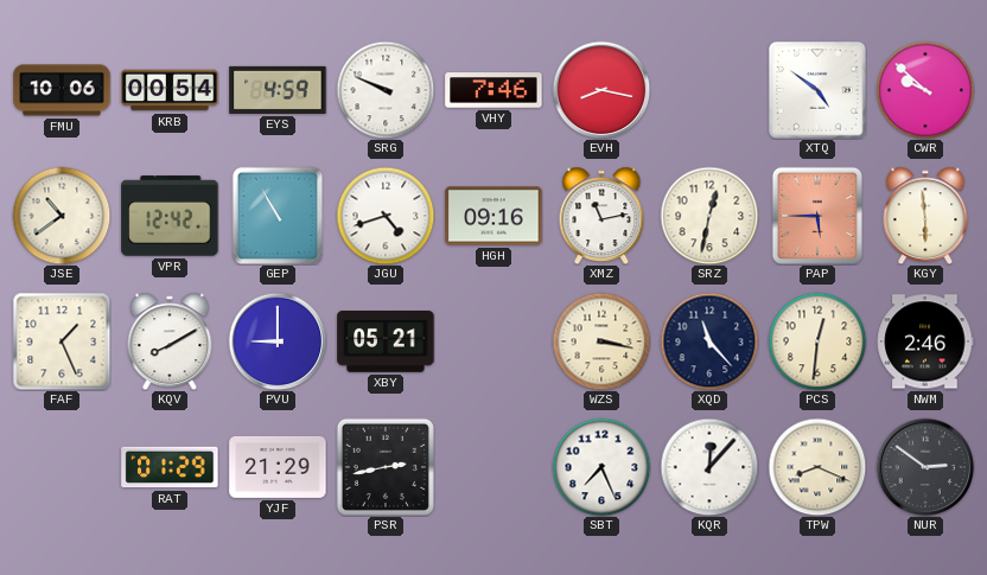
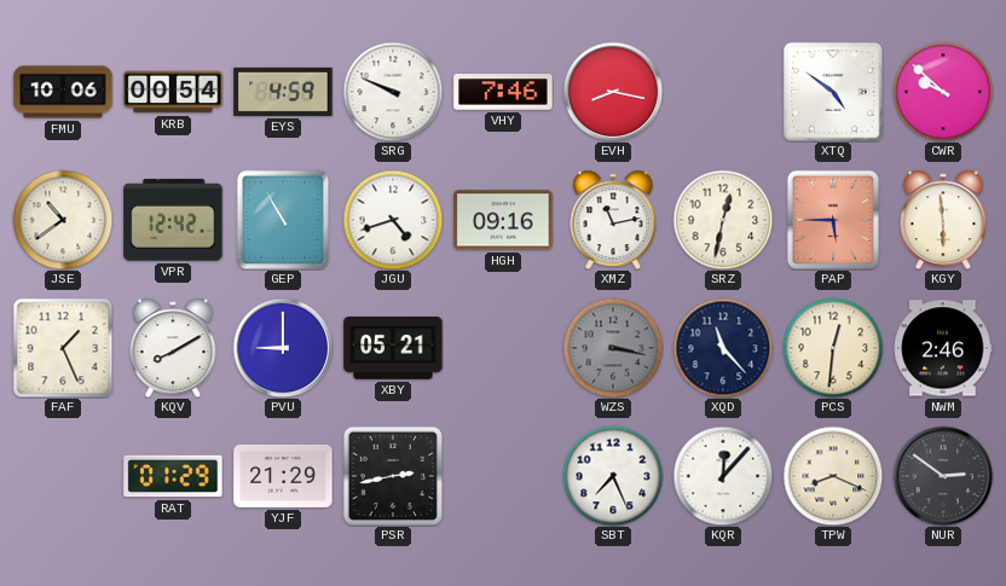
WZS dial: cream -> grey
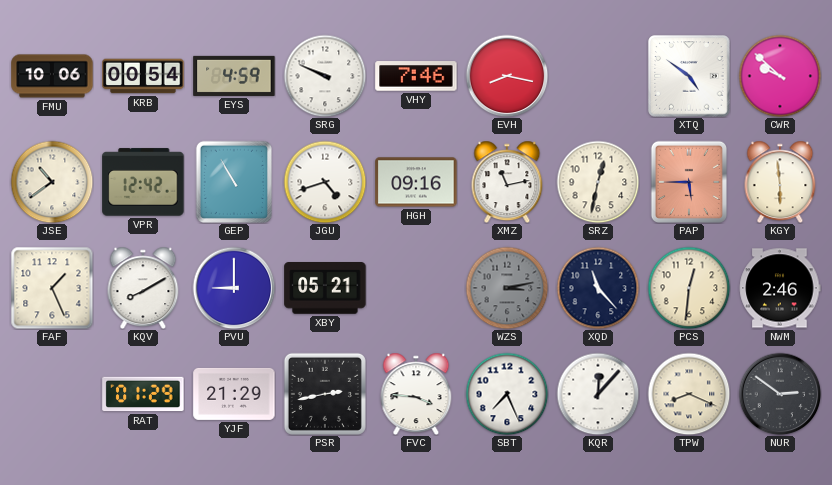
WZS: 3:17 -> 3:13
FVC: none -> 3:46
